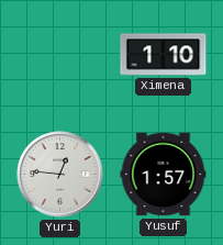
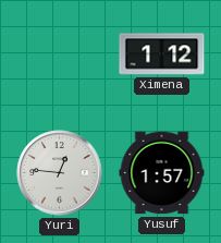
Ximena: 1:10 -> 1:12
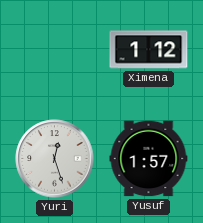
Yuri: 12:46 -> 12:27
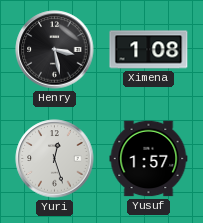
Henry: none -> 3:28
Ximena: 1:12 -> 1:08
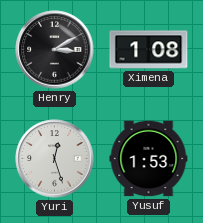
Henry: 3:28 -> 3:10
Yusuf: 1:57 -> 1:53
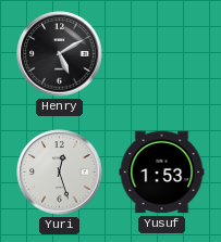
Henry: 3:10 -> 5:10
Ximena: 1:08 -> none
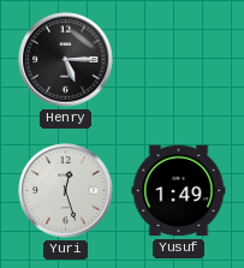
Henry: 5:10 -> 5:15
Yusuf: 1:53 -> 1:49
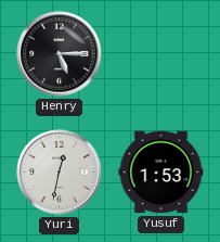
Yuri: 12:27 -> 12:32
Yusuf: 1:49 -> 1:53
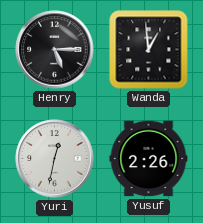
Wanda: none -> 12:59
Yusuf: 1:53 -> 2:26
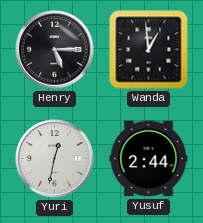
Yusuf: 2:26 -> 2:44
